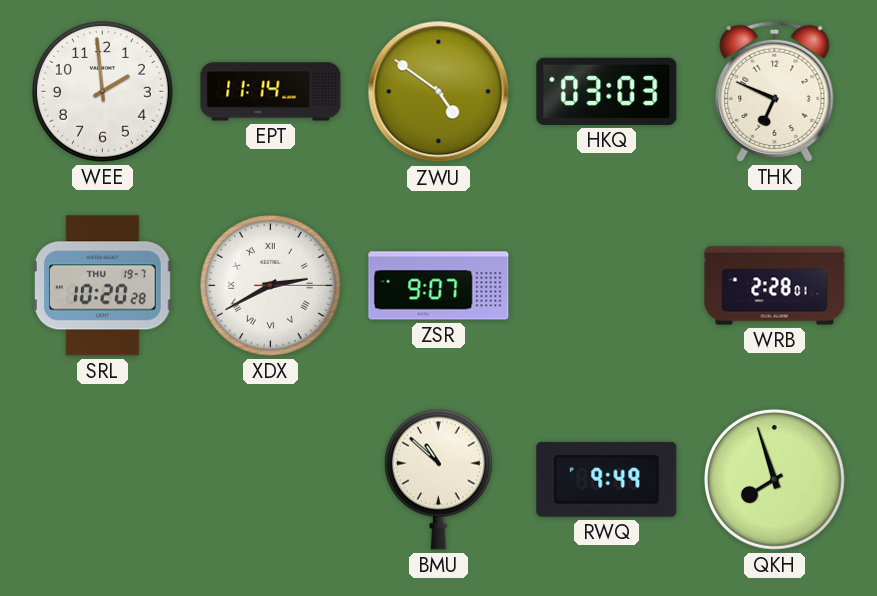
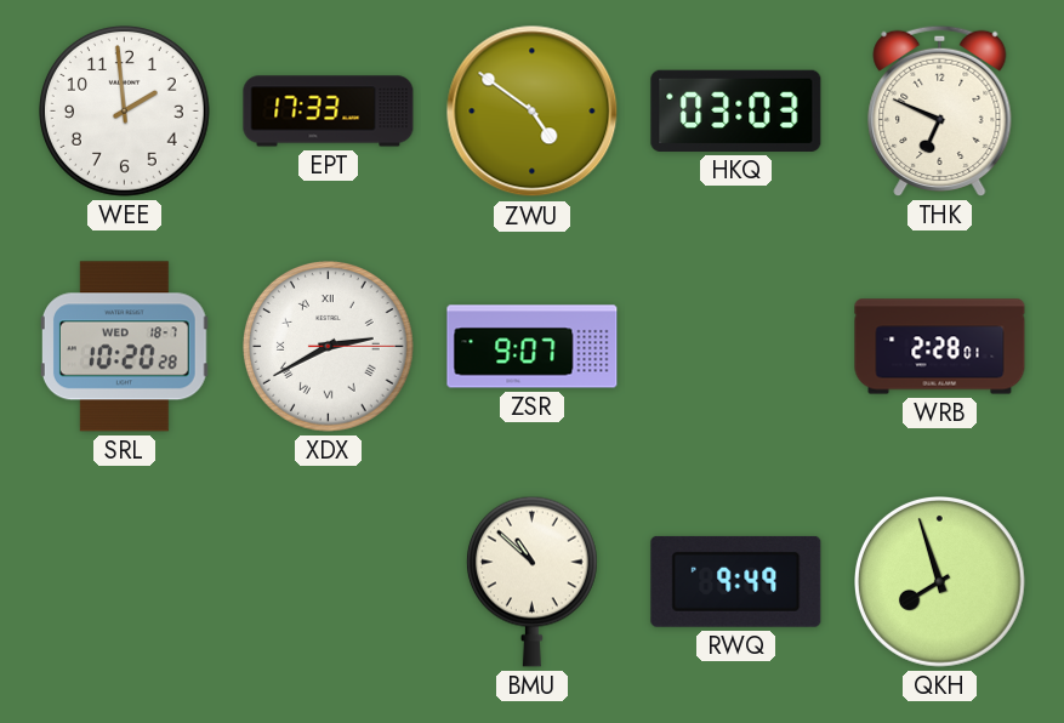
EPT: 11:14 -> 17:33
SRL date: THU 19-7 -> WED 18-7
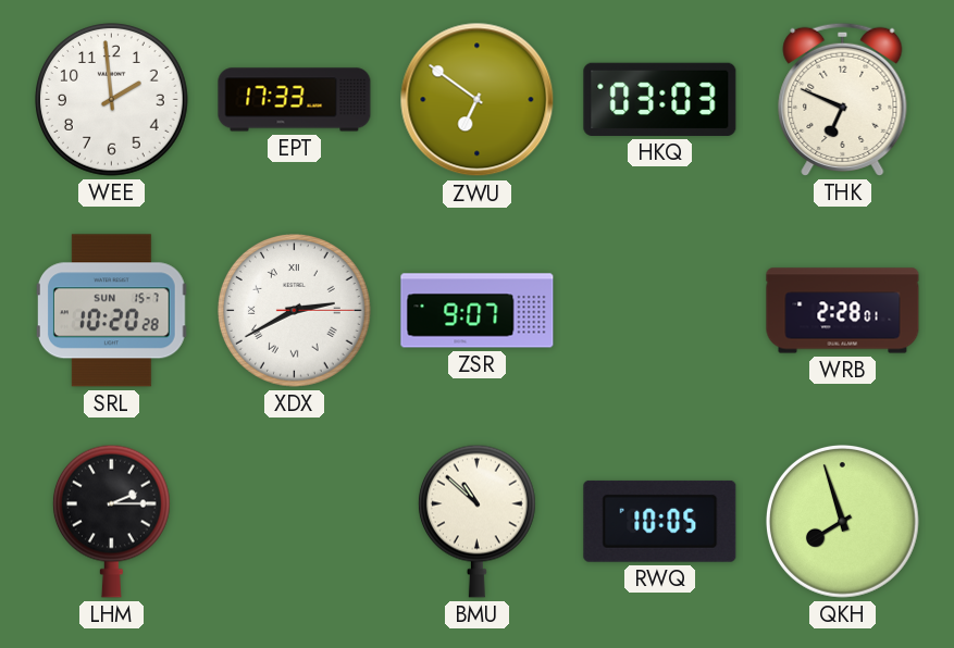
ZWU: 4:51 -> 6:51
SRL date: WED 18-7 -> SUN 15-7
LHM: none -> 2:15
RWQ: 9:49 -> 10:05
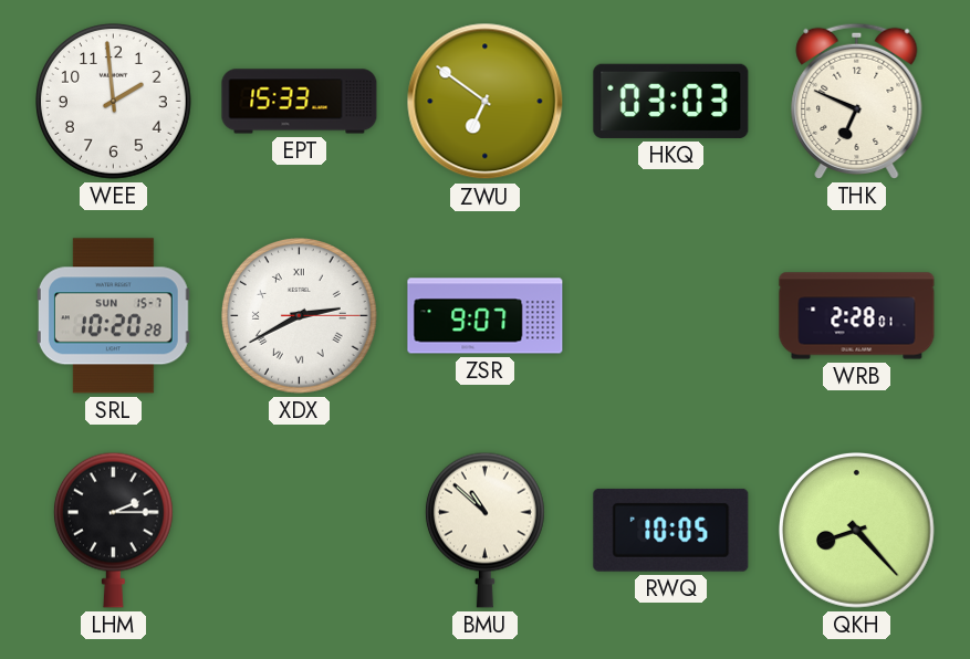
EPT: 17:33 -> 15:33
QKH: 7:57 -> 8:23
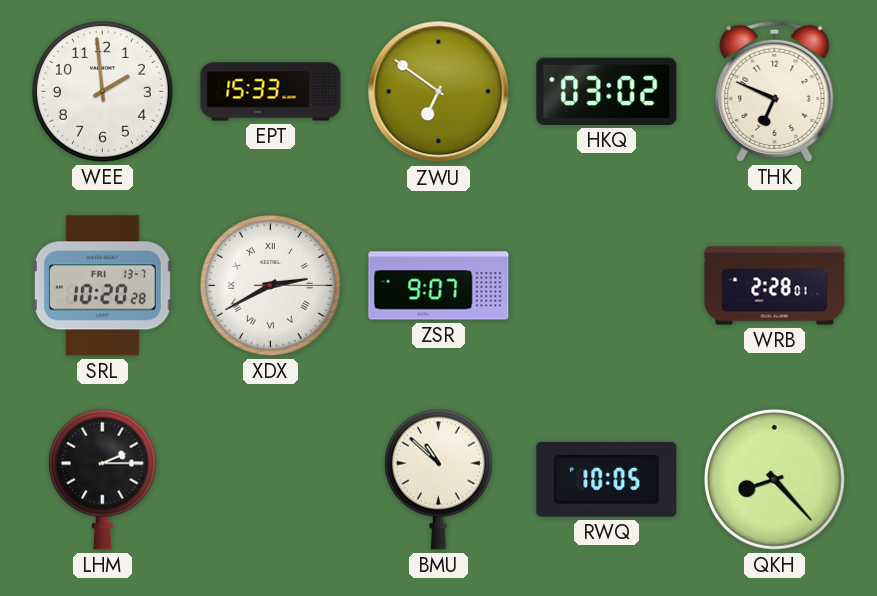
HKQ: 03:03 -> 03:02
SRL date: SUN 15-7 -> FRI 13-7
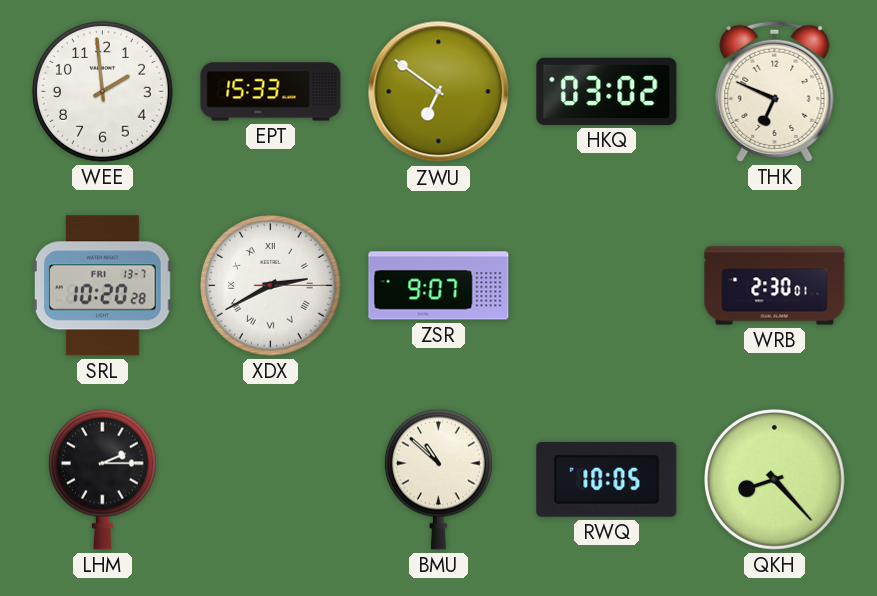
WRB: 2:28 -> 2:30
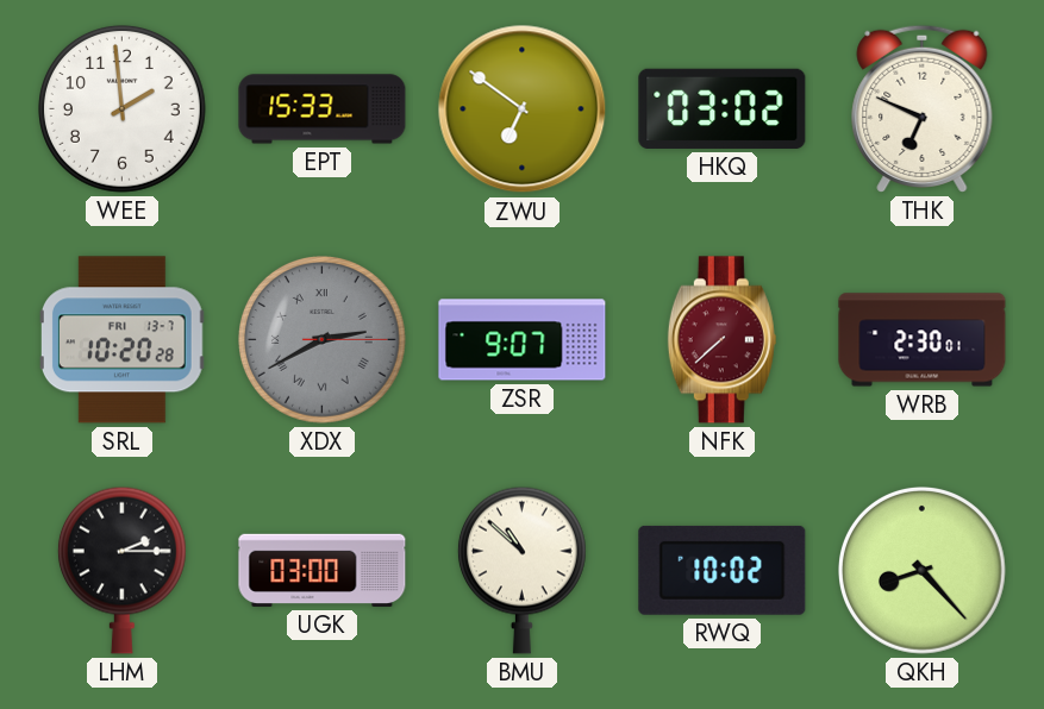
XDX dial: white -> grey
NFK: none -> 7:38
UGK: none -> 03:00
RWQ: 10:05 -> 10:02
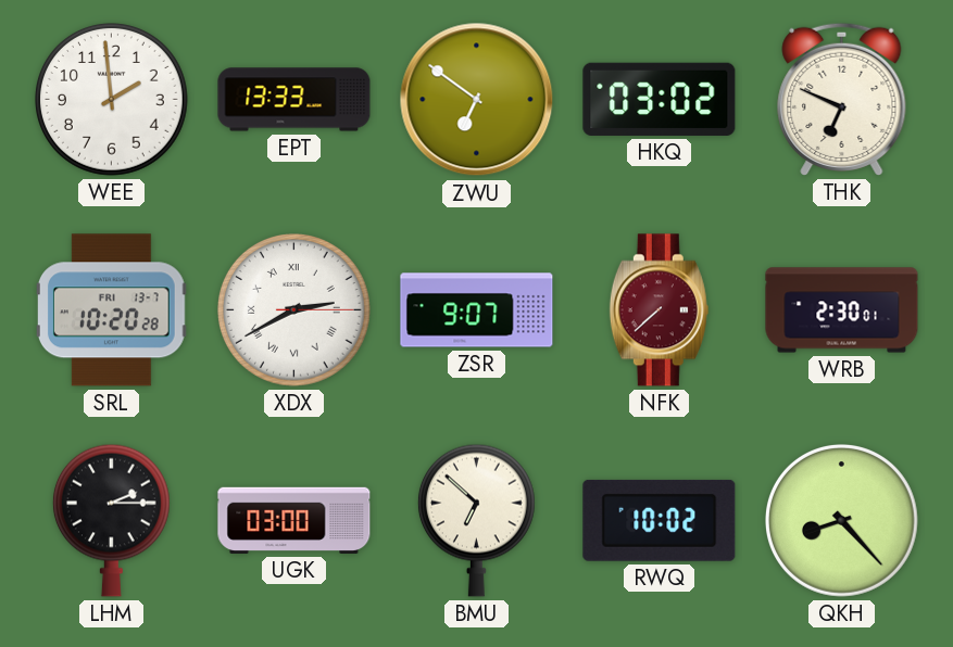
EPT: 15:33 -> 13:33
XDX dial: grey -> white
BMU: 10:52 -> 6:52
